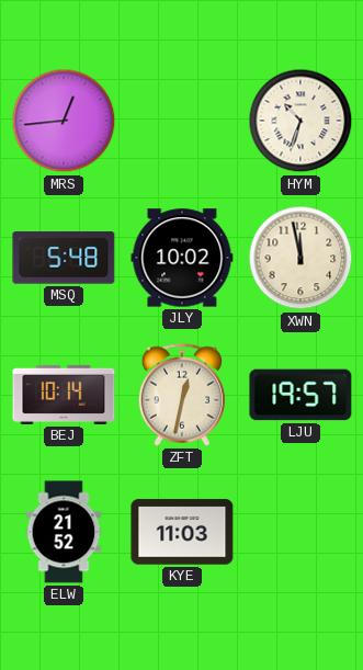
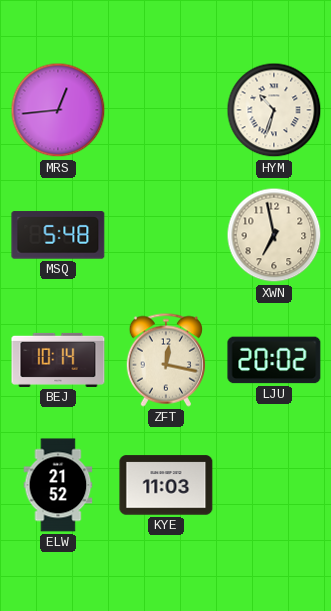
JLY: 10:02 -> none
XWN: 11:58 -> 6:58
ZFT: 12:32 -> 12:17
LJU: 19:57 -> 20:02
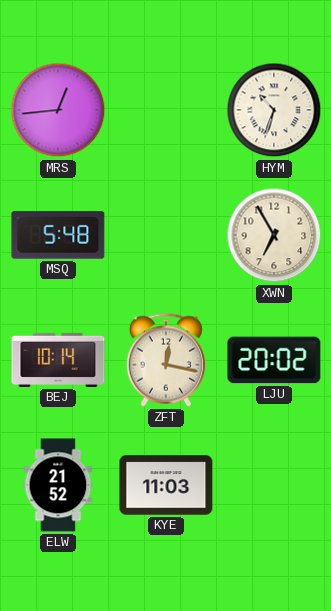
XWN: 6:58 -> 6:55
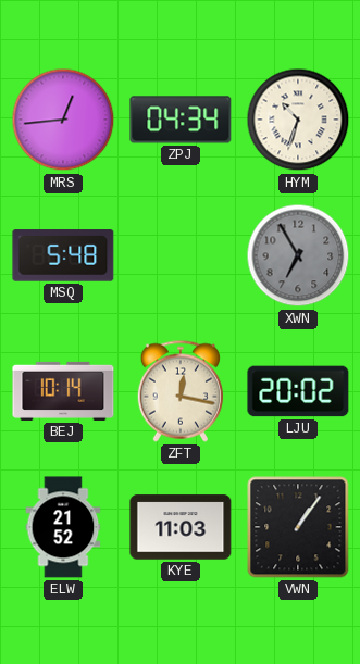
ZPJ: none -> 04:34
XWN dial: cream -> grey
VWN: none -> 1:06
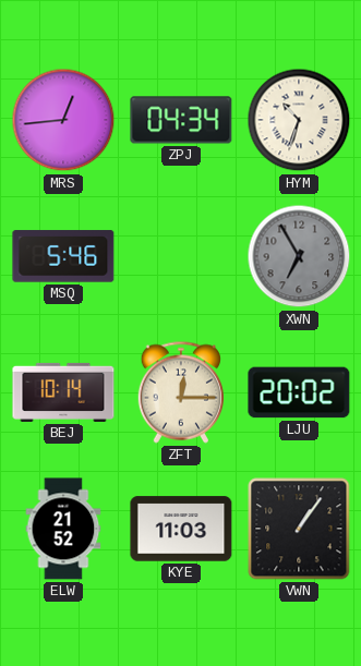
MSQ: 5:48 -> 5:46
ZFT: 12:17 -> 12:15
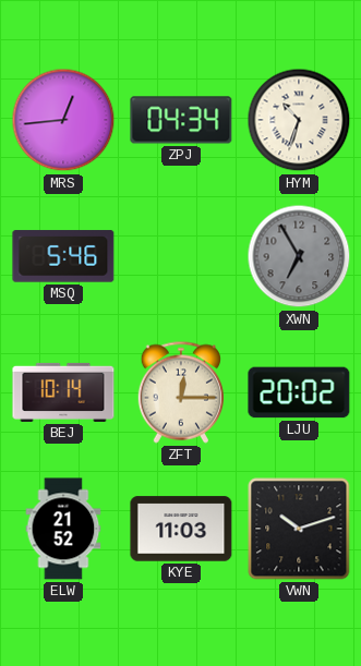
VWN: 1:06 -> 10:12
